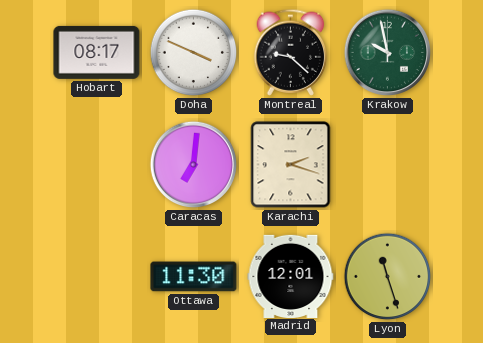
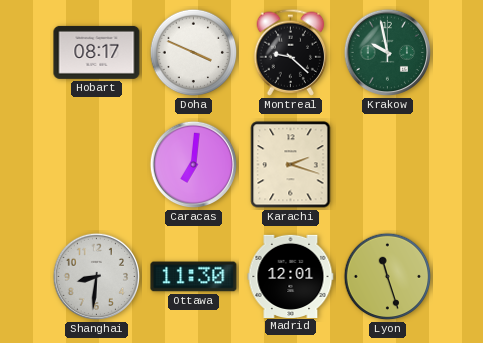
Shanghai: none -> 8:31
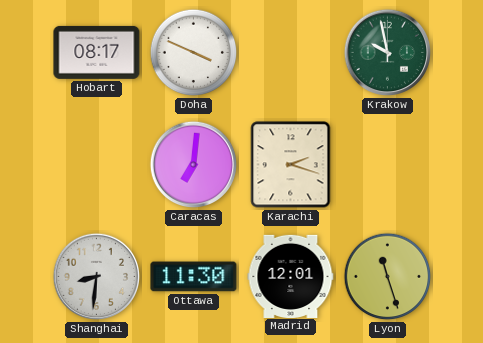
Montreal: 9:22 -> none
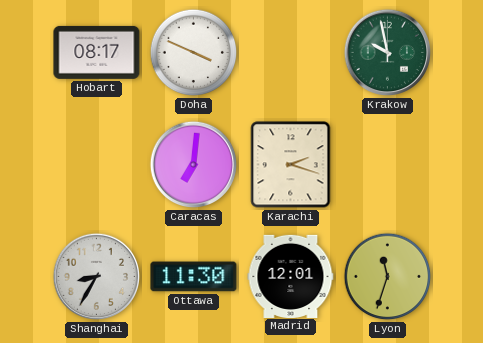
Shanghai: 8:31 -> 8:35
Lyon: 11:27 -> 11:33
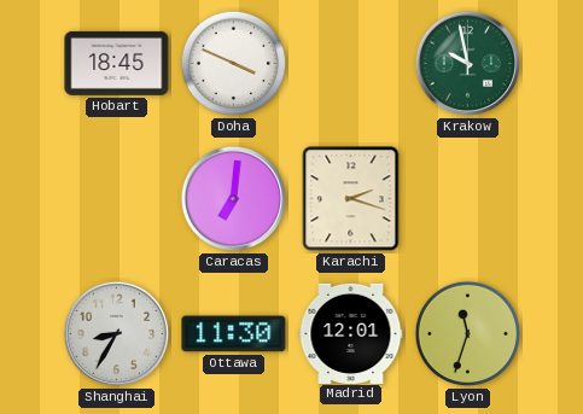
Hobart: 08:17 -> 18:45
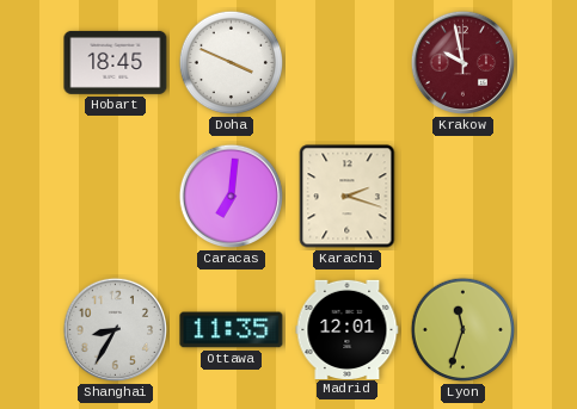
Krakow dial: green -> burgundy
Ottawa: 11:30 -> 11:35
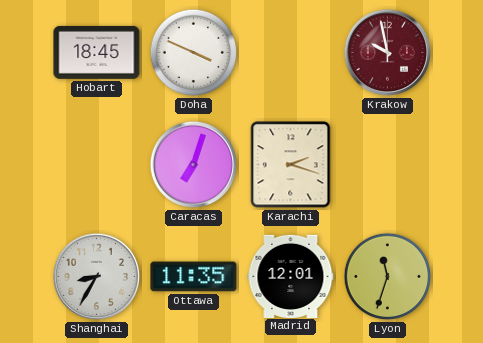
Caracas: 7:01 -> 7:03
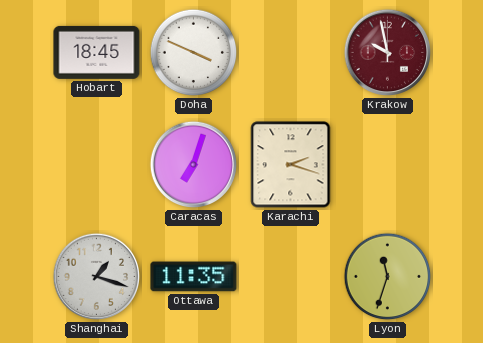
Shanghai: 8:35 -> 1:18
Madrid: 12:01 -> none
